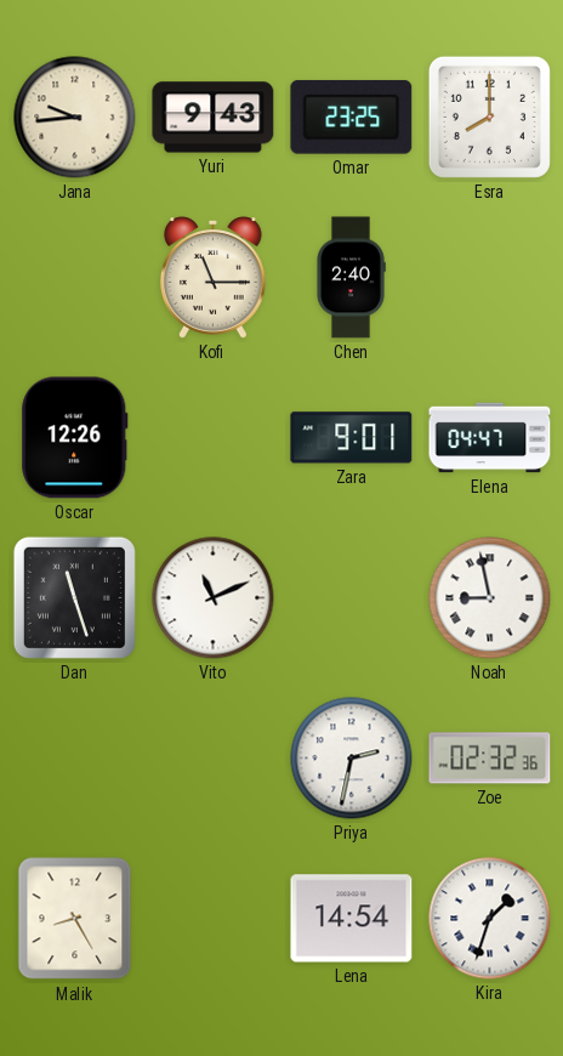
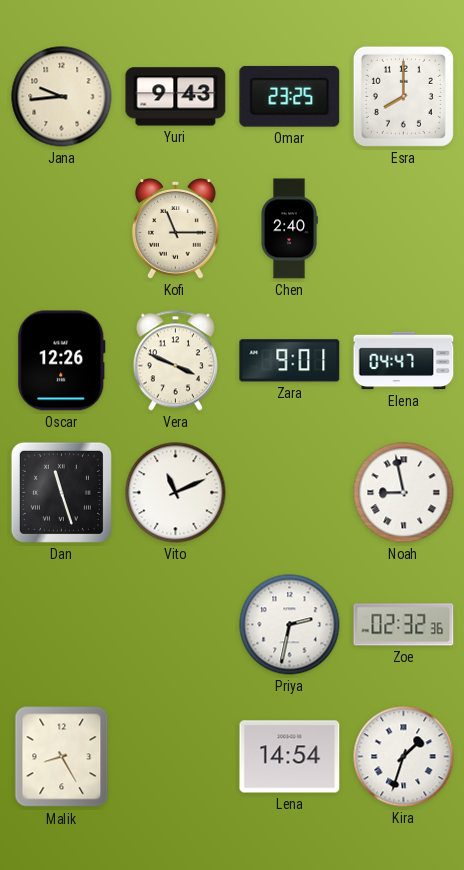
Vera: none -> 3:49
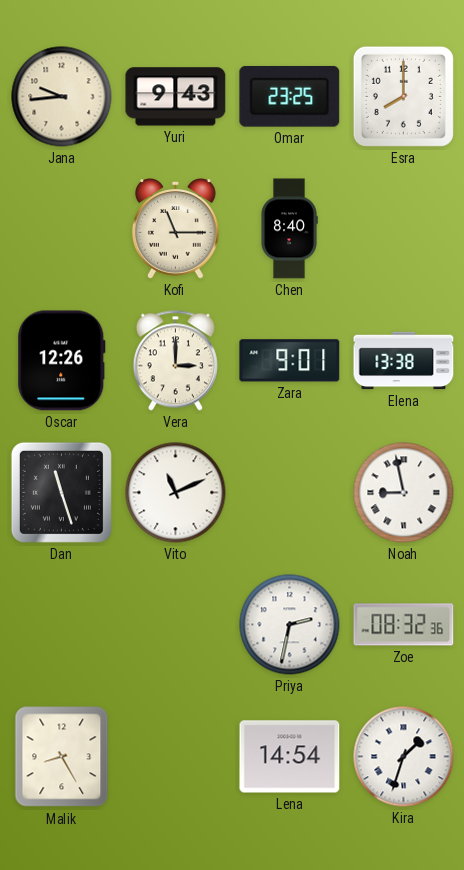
Chen: 2:40 -> 8:40
Vera: 3:49 -> 3:00
Elena: 04:47 -> 13:38
Zoe: 02:32 -> 08:32
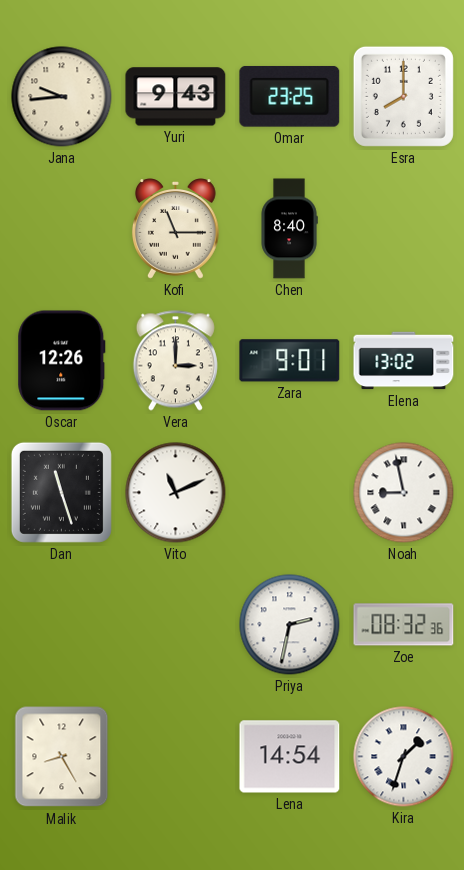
Elena: 13:38 -> 13:02
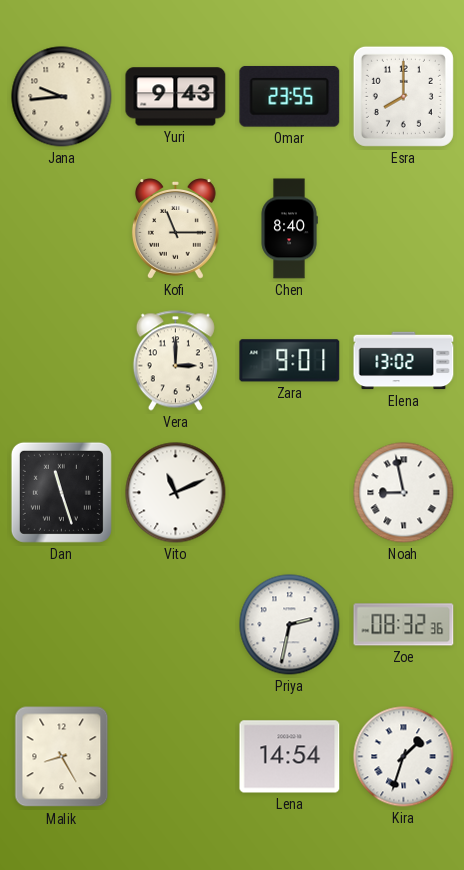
Omar: 23:25 -> 23:55
Oscar: 12:26 -> none
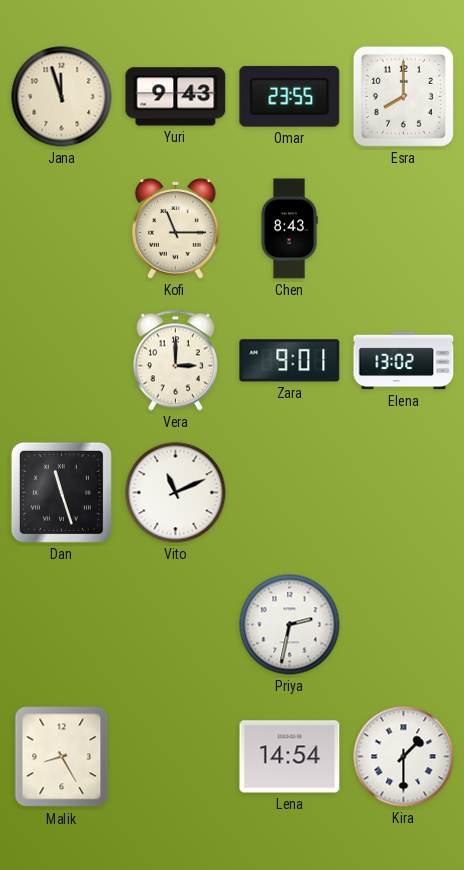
Jana: 9:44 -> 11:57
Chen: 8:40 -> 8:43
Noah: 8:58 -> none
Zoe: 08:32 -> none
Kira: 1:33 -> 1:30
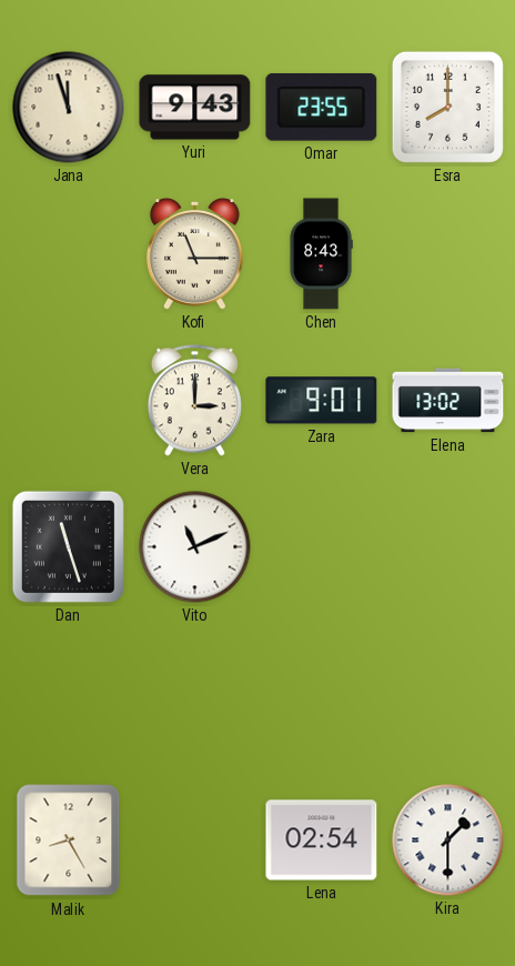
Priya: 2:32 -> none
Lena: 14:54 -> 02:54
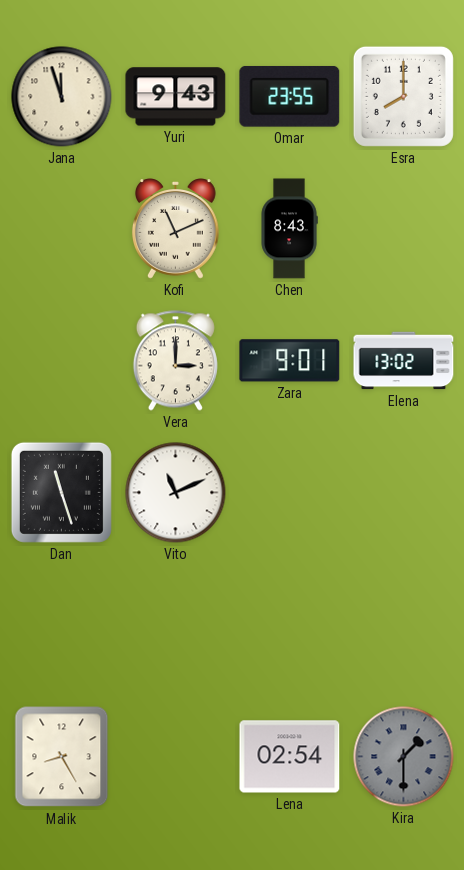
Kofi: 11:15 -> 11:11
Kira dial: white -> grey
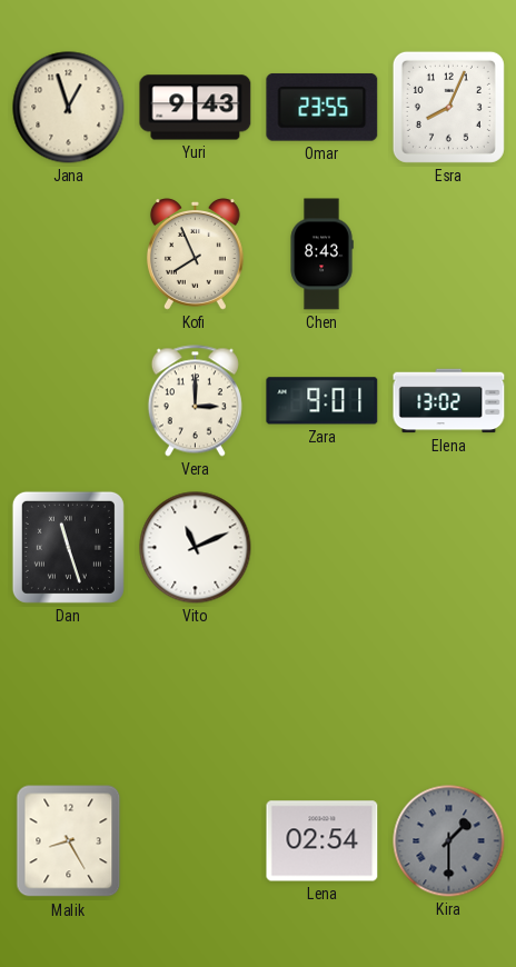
Jana: 11:57 -> 12:57
Esra: 8:00 -> 8:04
Kofi: 11:11 -> 7:56
